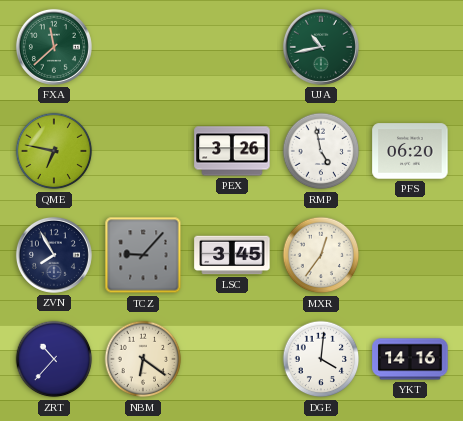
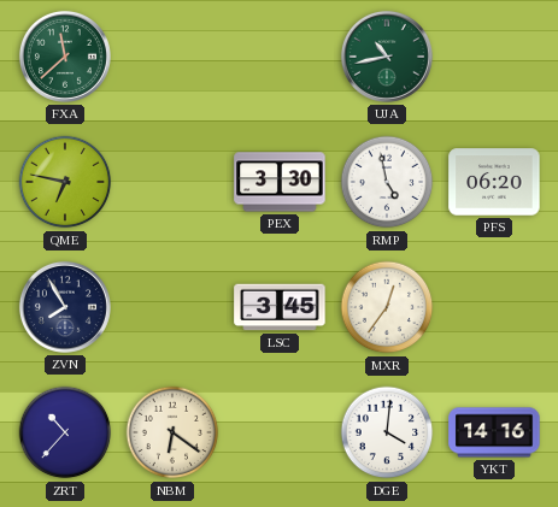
PEX: 3:26 -> 3:30
TCZ: 9:07 -> none
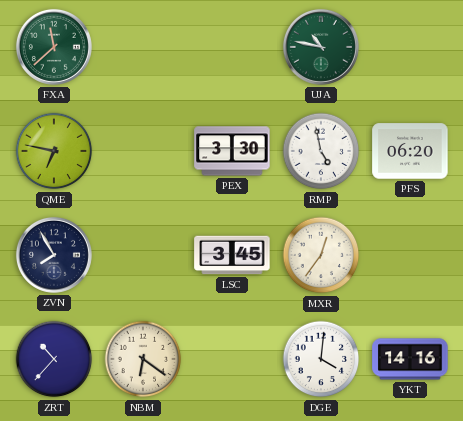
UJA: 10:43 -> 10:47
